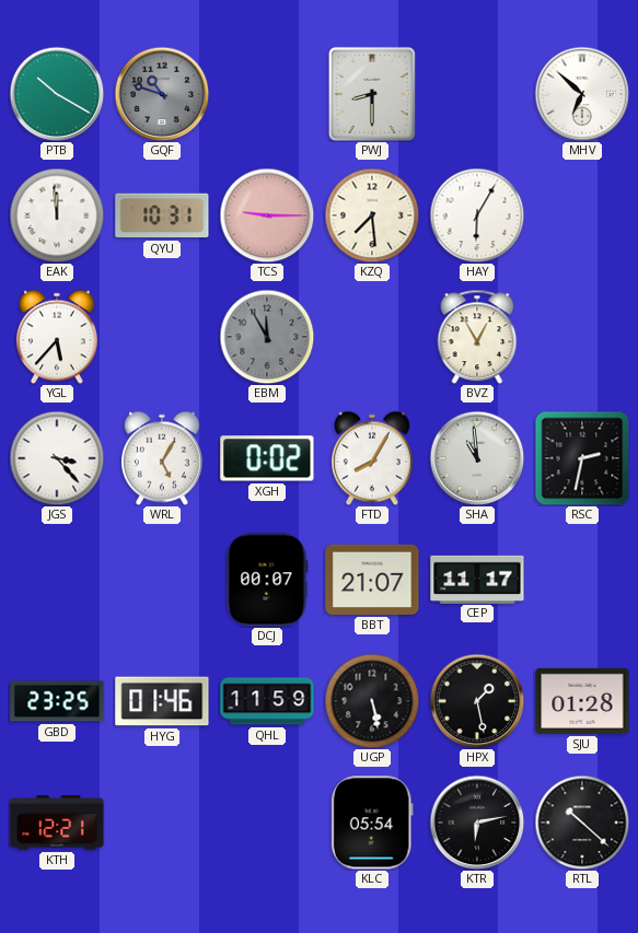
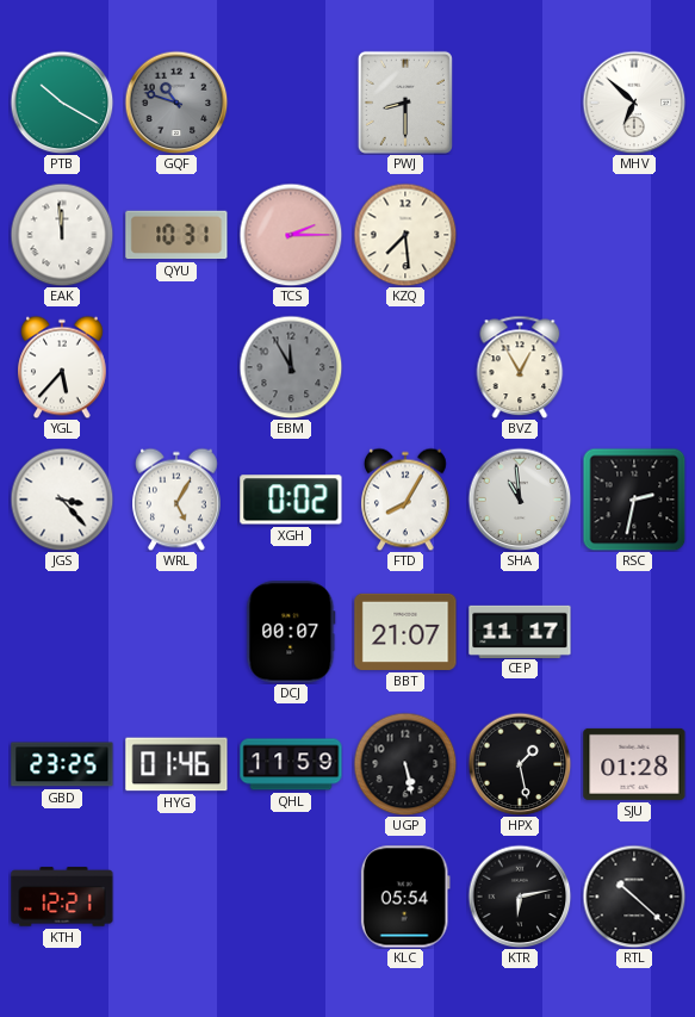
TCS: 9:15 -> 2:15
HAY: 6:05 -> none
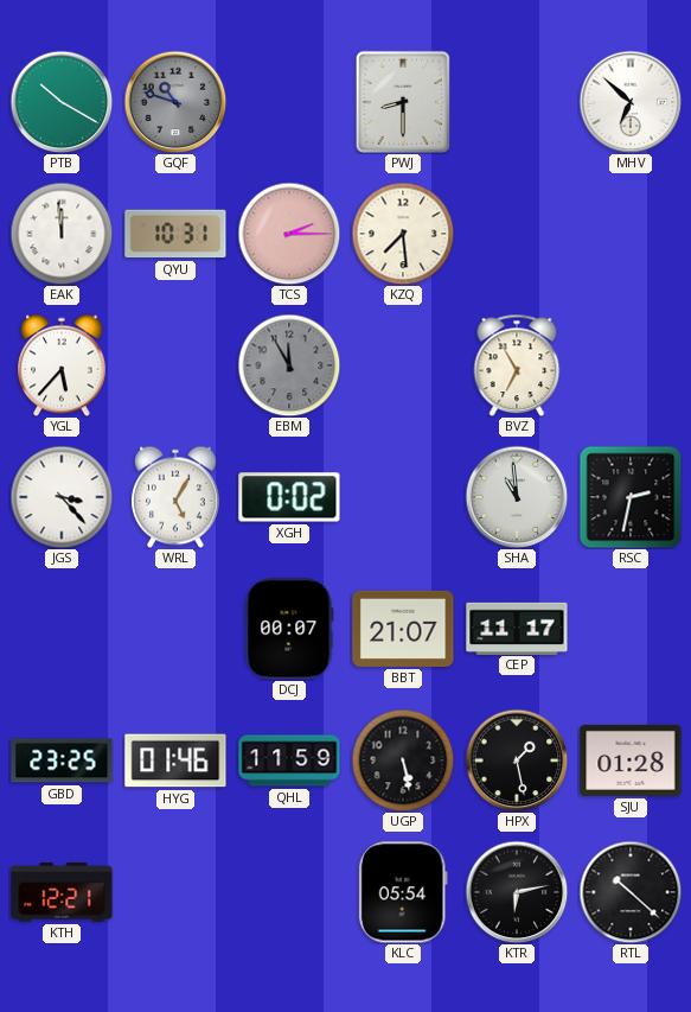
BVZ: 12:55 -> 6:55
FTD: 8:05 -> none
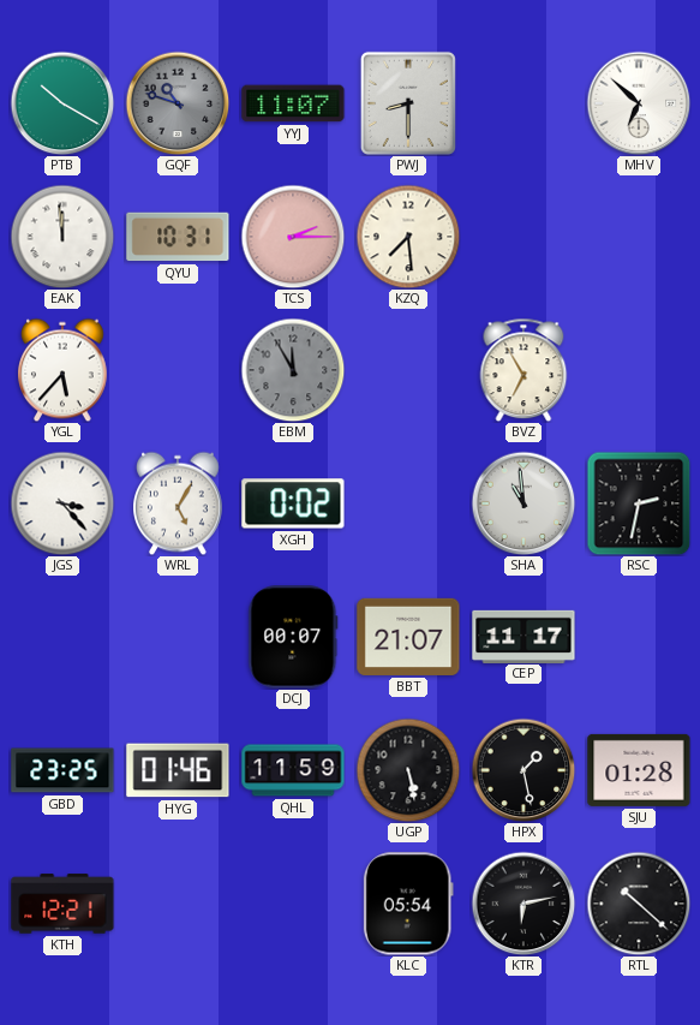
YYJ: none -> 11:07
